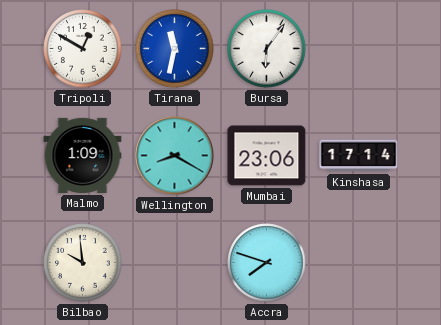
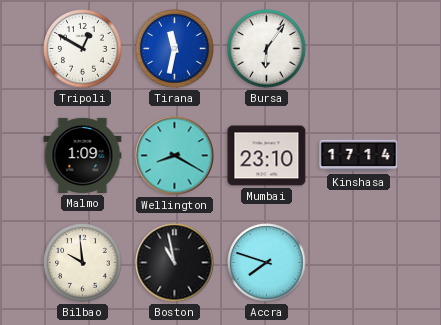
Mumbai: 23:06 -> 23:10
Boston: none -> 10:58
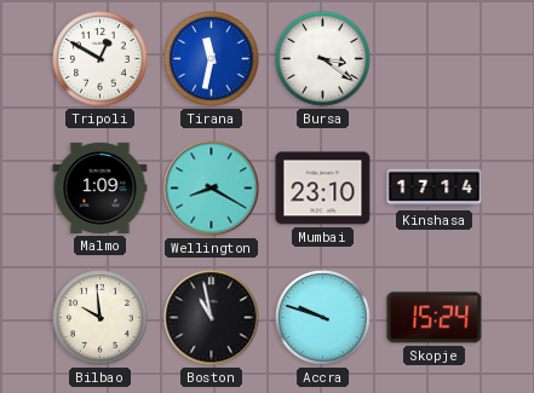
Bursa: 6:06 -> 3:21
Accra: 7:48 -> 9:48
Skopje: none -> 15:24
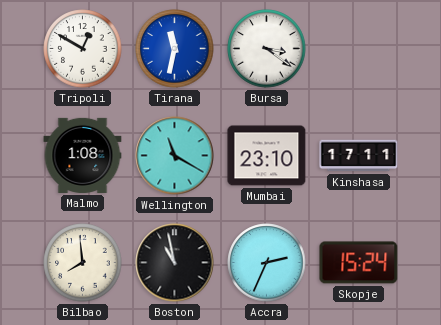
Malmo: 1:09 -> 1:08
Wellington: 8:20 -> 11:20
Kinshasa: 17:14 -> 17:11
Bilbao: 9:59 -> 7:59
Accra: 9:48 -> 2:34
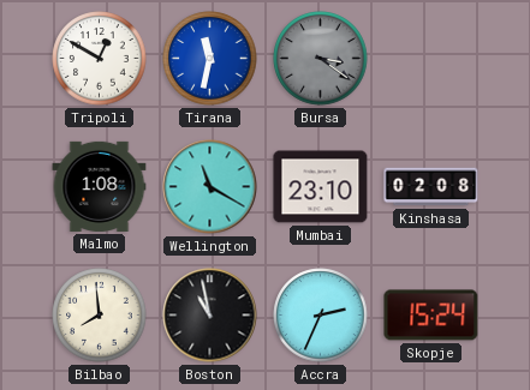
Bursa dial: white -> grey
Kinshasa: 17:11 -> 02:08
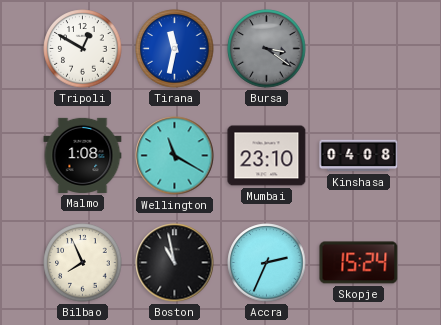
Kinshasa: 02:08 -> 04:08
Bilbao: 7:59 -> 7:56
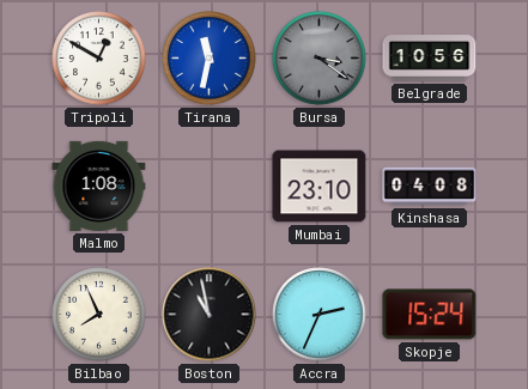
Belgrade: none -> 10:56
Wellington: 11:20 -> none
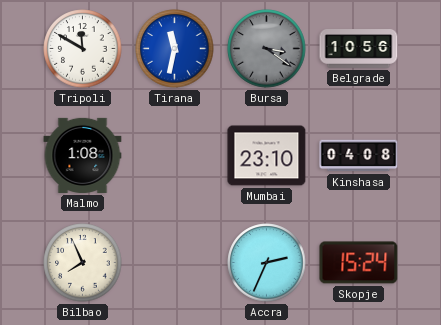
Tripoli: 12:50 -> 11:50
Boston: 10:58 -> none
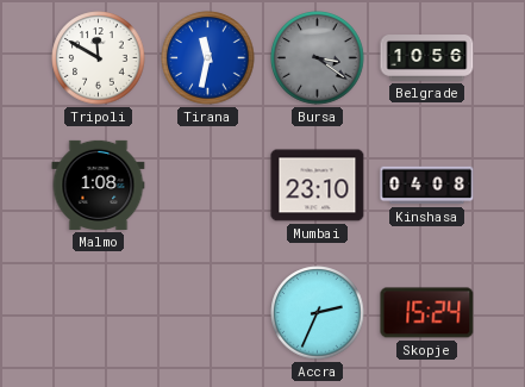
Bilbao: 7:56 -> none
